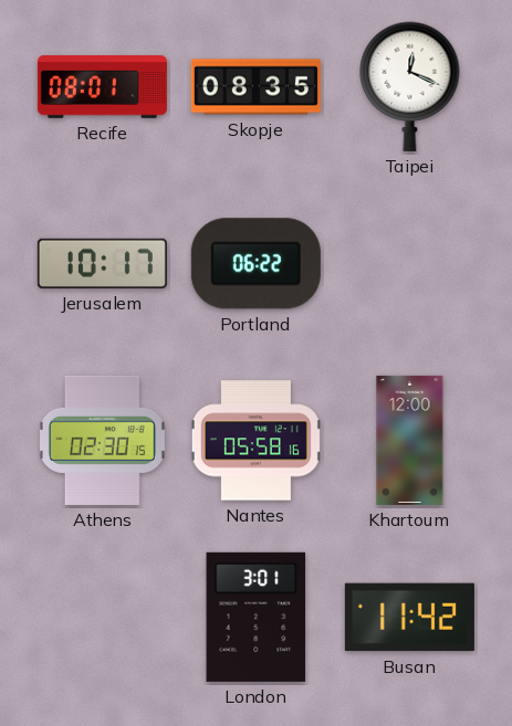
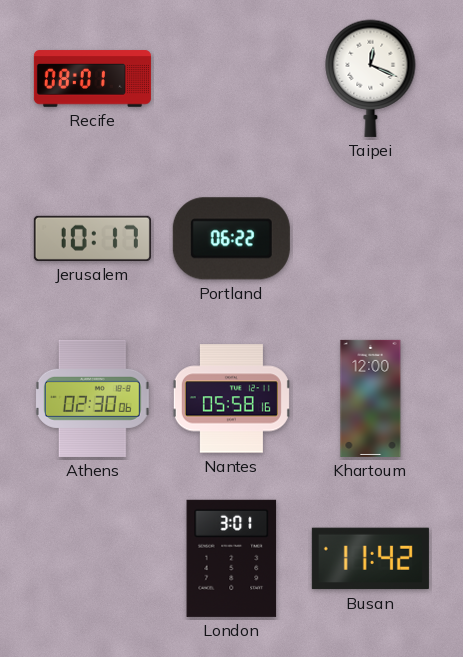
Skopje: 08:35 -> none
Athens: 02:30:15 -> 02:30:06
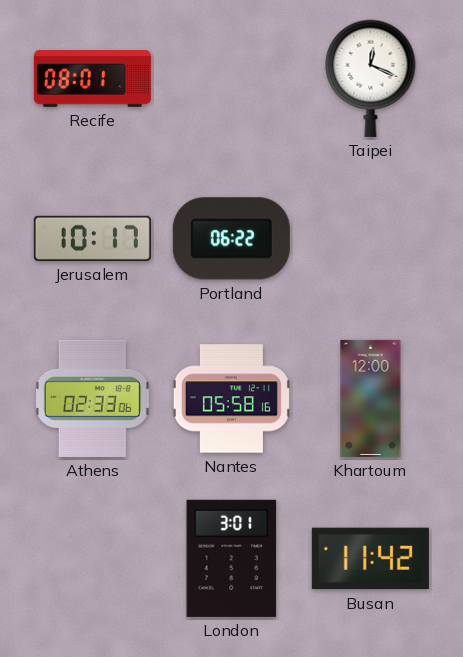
Athens: 02:30 -> 02:33
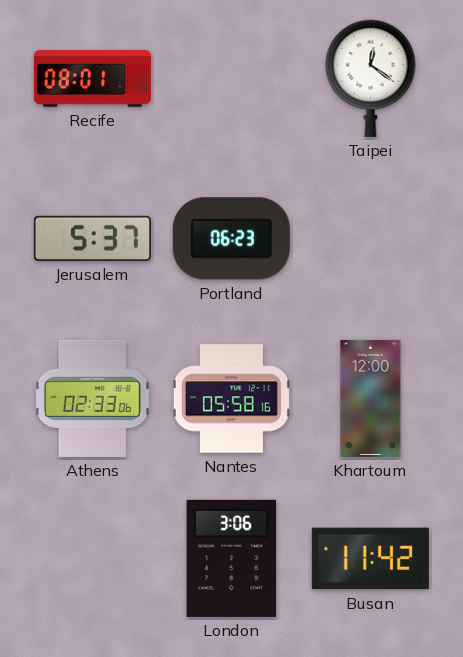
Taipei: 12:19 -> 12:21
Jerusalem: 10:17 -> 5:37
Portland: 06:22 -> 06:23
London: 3:01 -> 3:06
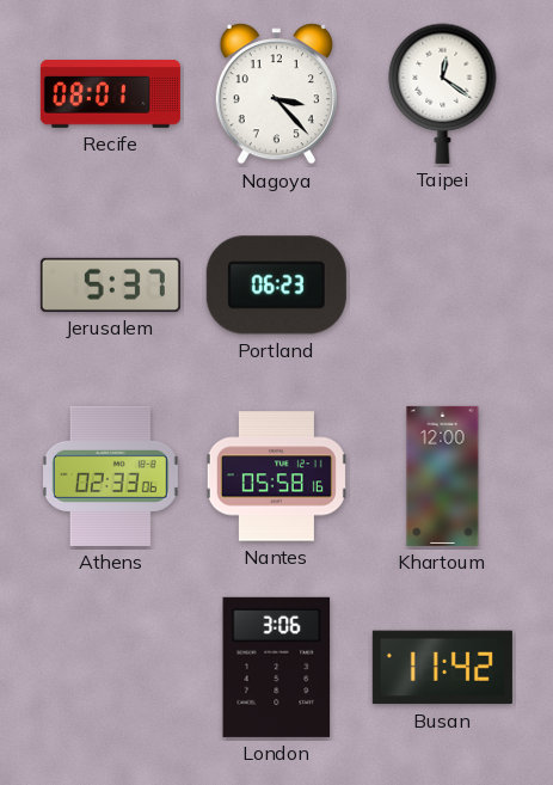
Nagoya: none -> 3:23
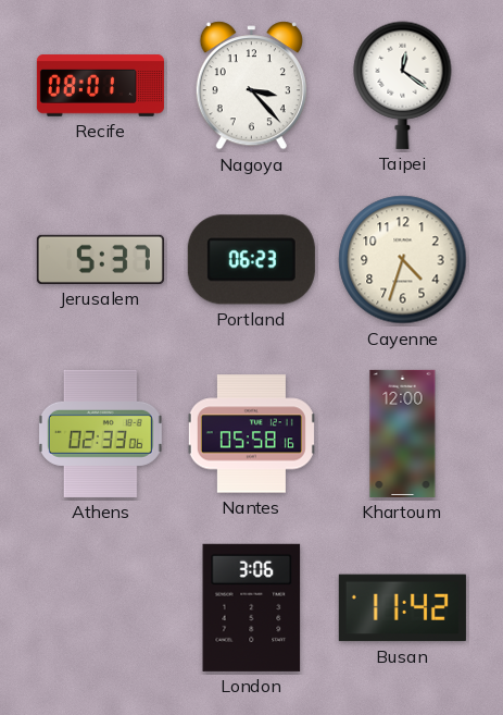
Cayenne: none -> 4:33
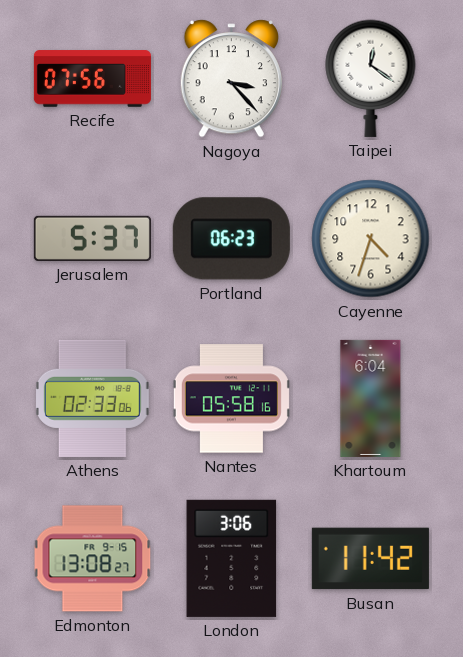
Recife: 08:01 -> 07:56
Khartoum: 12:00 -> 6:04
Edmonton: none -> 13:08
